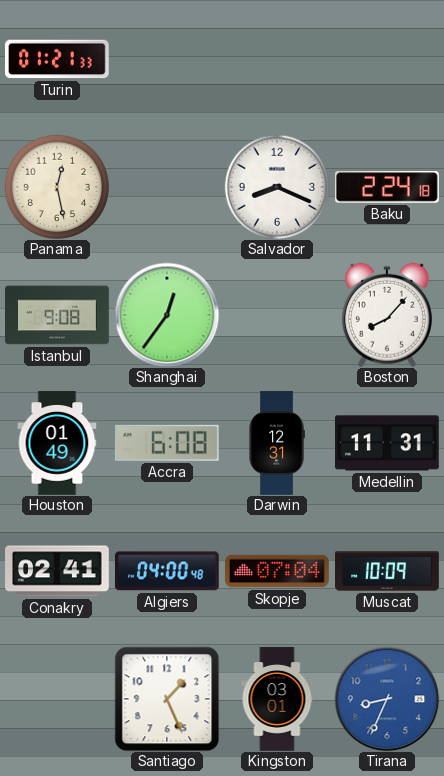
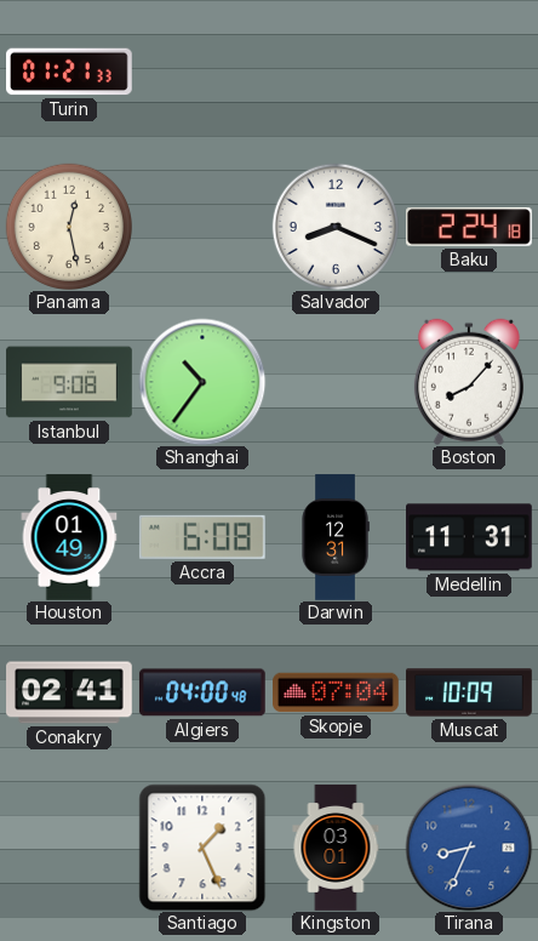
Shanghai: 12:36 -> 10:36
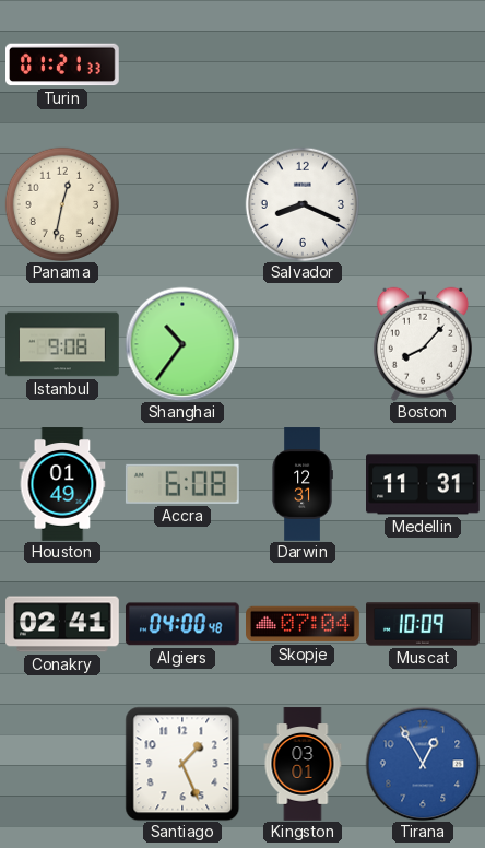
Panama: 12:28 -> 12:32
Baku: 2:24 -> none
Tirana: 8:34 -> 12:55
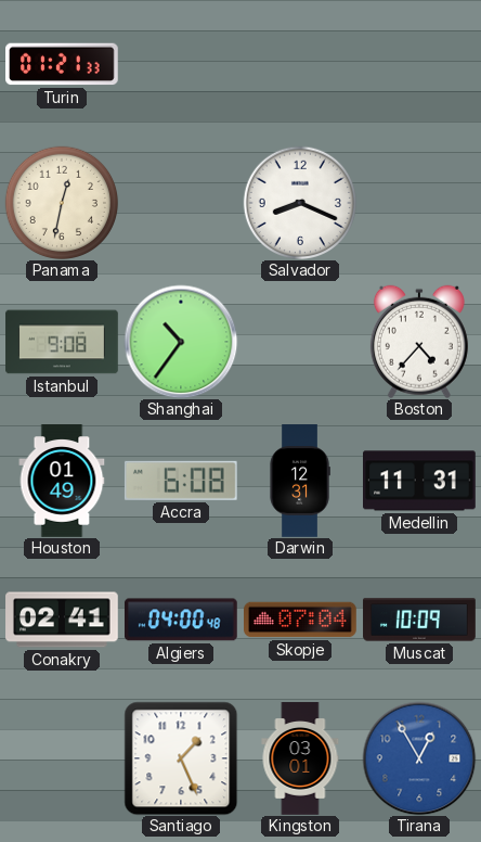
Boston: 8:07 -> 4:37
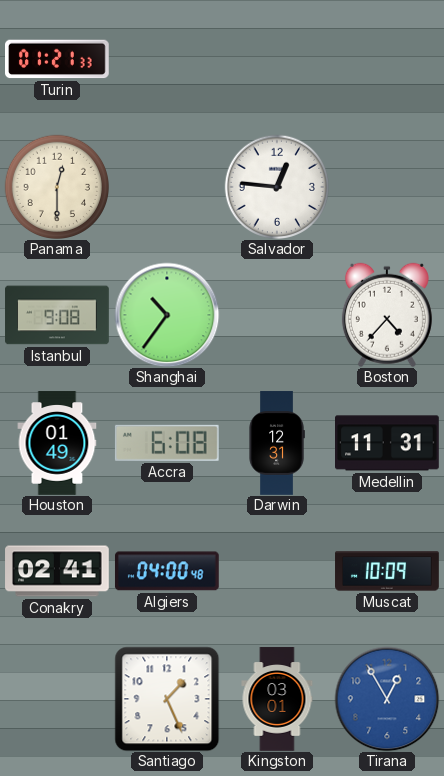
Panama: 12:32 -> 12:30
Salvador: 8:19 -> 12:46
Skopje: 07:04 -> none
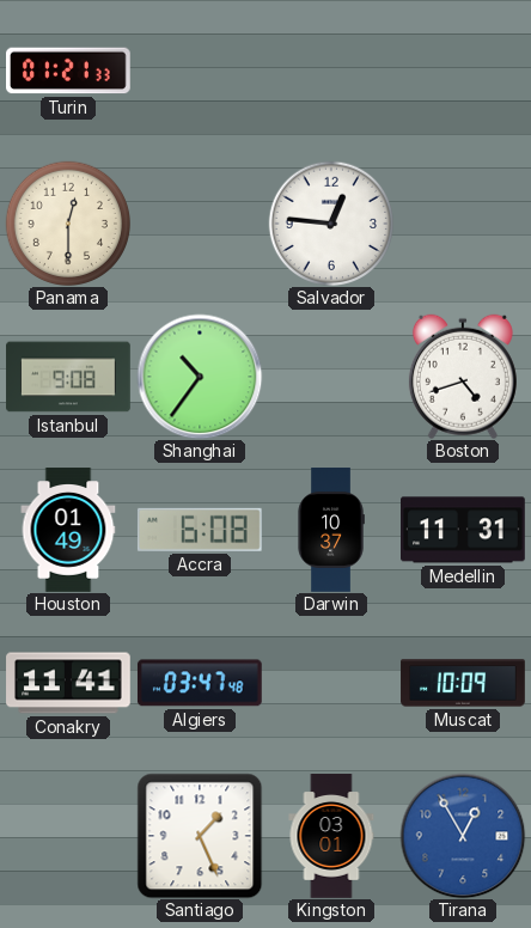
Boston: 4:37 -> 4:42
Darwin: 12:31 -> 10:37
Conakry: 02:41 -> 11:41
Algiers: 04:00 -> 03:47
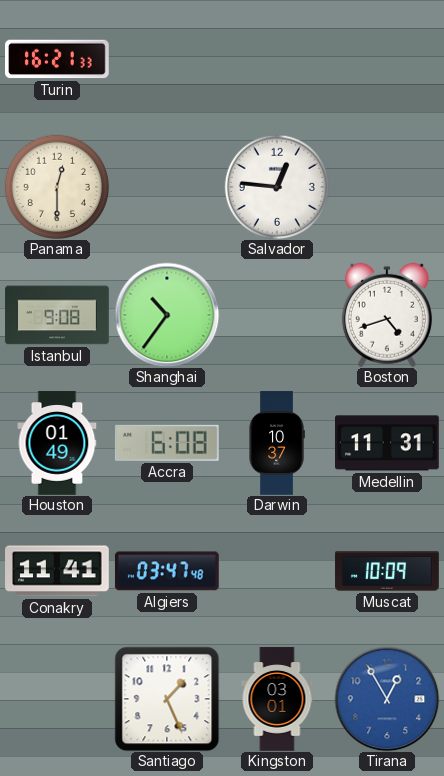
Turin: 01:21 -> 16:21
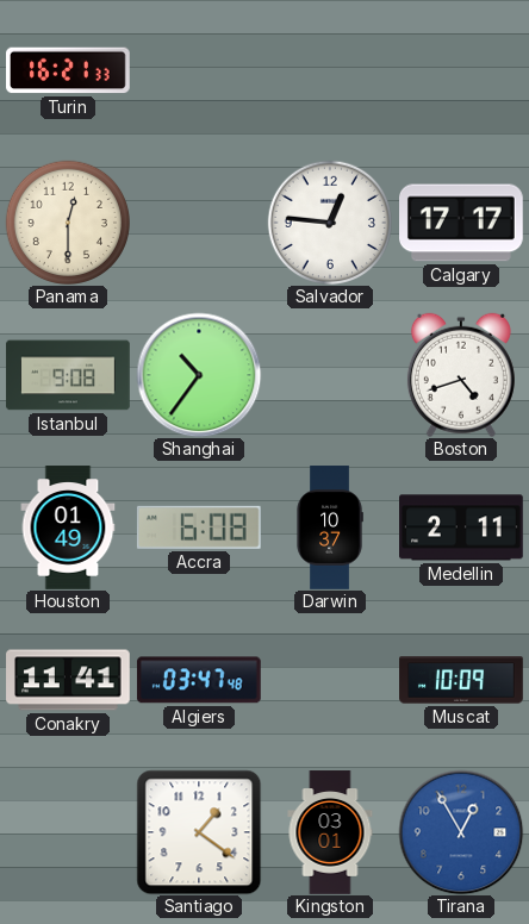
Calgary: none -> 17:17
Medellin: 11:31 -> 2:11
Santiago: 1:26 -> 1:21
